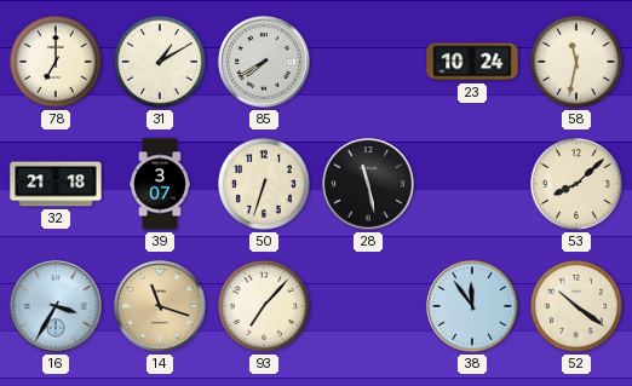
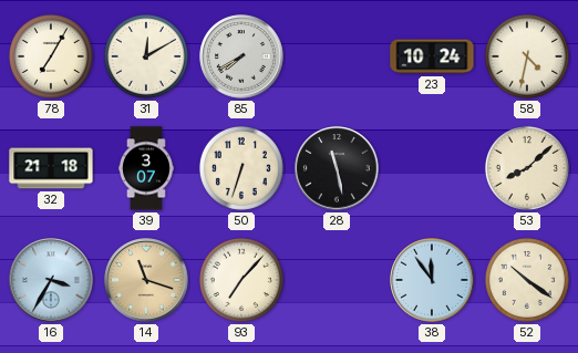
78: 7:00 -> 7:05
31: 1:10 -> 12:10
58: 11:32 -> 4:32
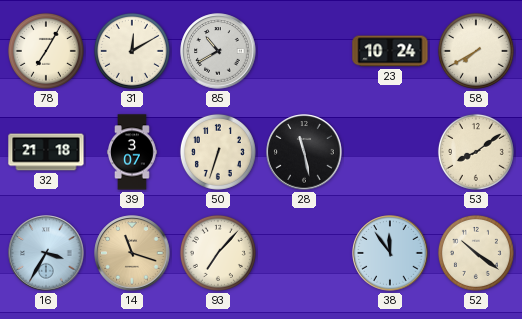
85: 7:40 -> 10:40
58: 4:32 -> 7:40
53: 8:08 -> 8:09
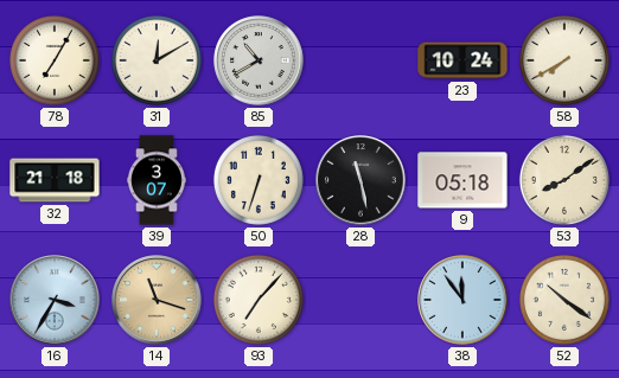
9: none -> 05:18
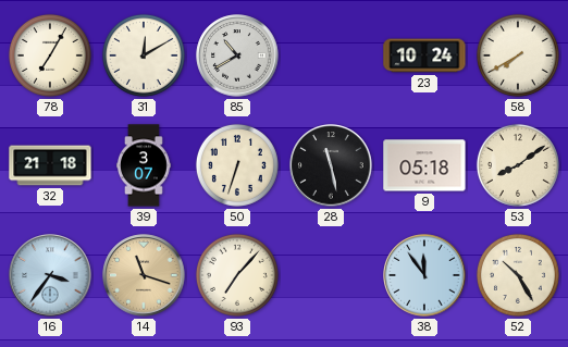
16: 3:35 -> 3:36
52: 10:21 -> 10:25
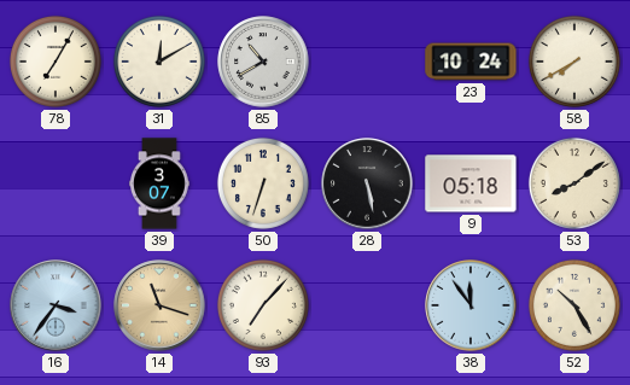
32: 21:18 -> none
28: 11:28 -> 5:28
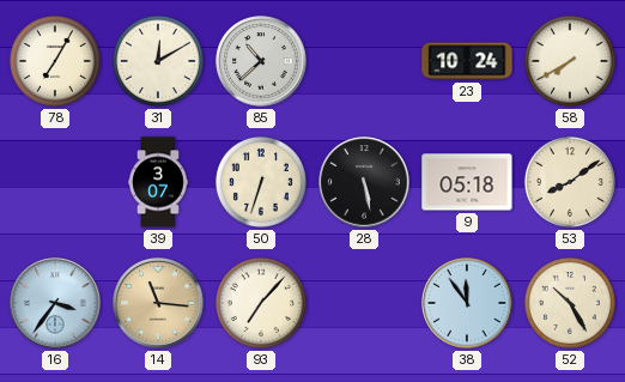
85: 10:40 -> 10:38
14: 11:18 -> 11:16
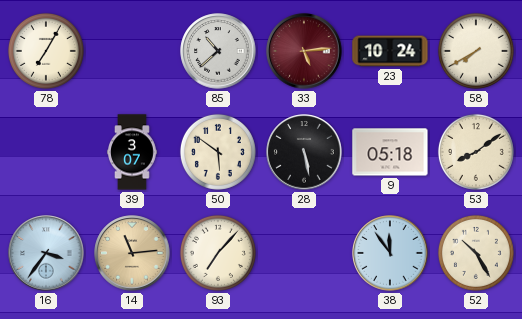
31: 12:10 -> none
33: none -> 5:14
50: 6:33 -> 5:51
14: 11:16 -> 11:14
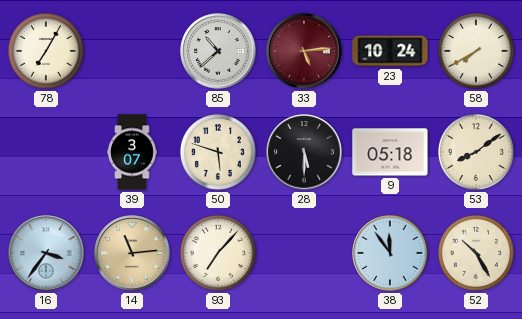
50: 5:51 -> 5:48
28: 5:28 -> 5:30
